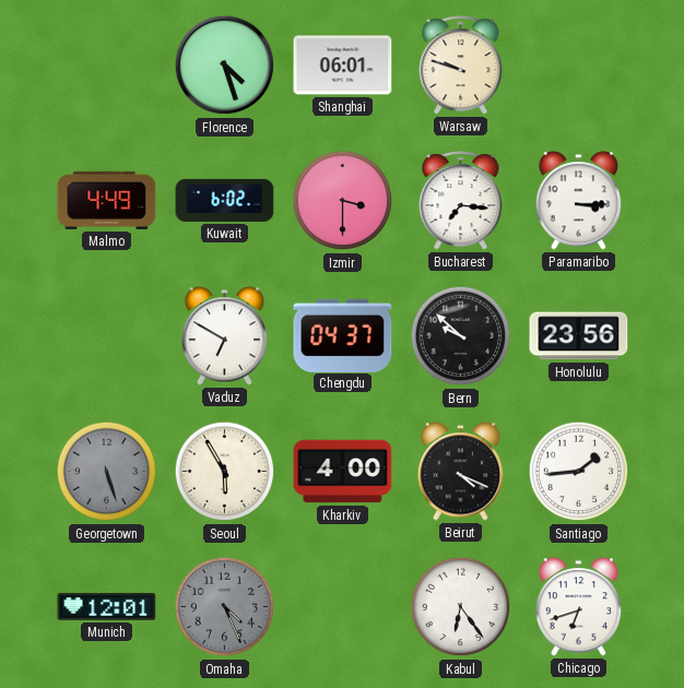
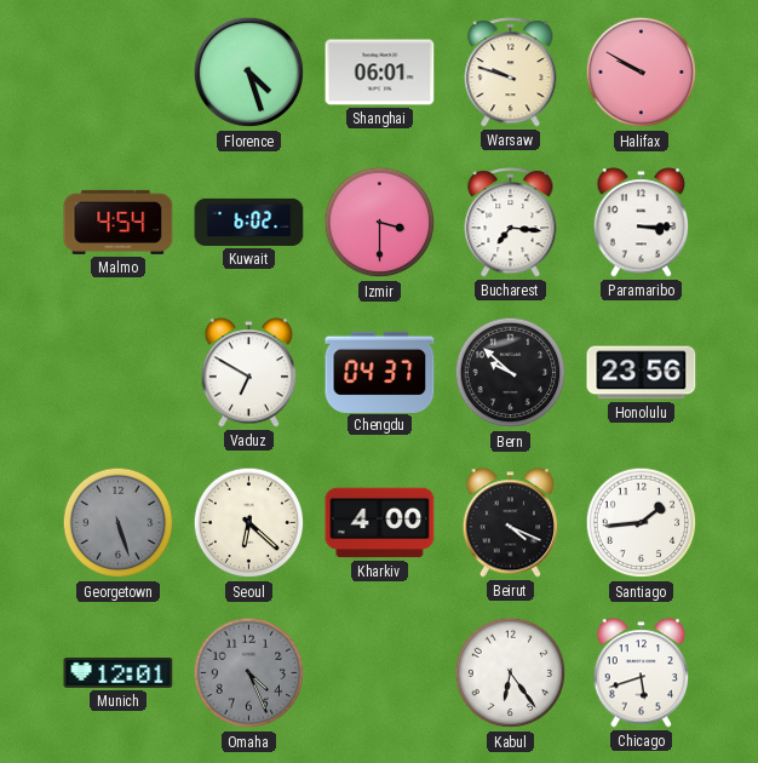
Halifax: none -> 9:50
Malmo: 4:49 -> 4:54
Seoul: 5:55 -> 6:22
Chicago: 6:42 -> 5:42
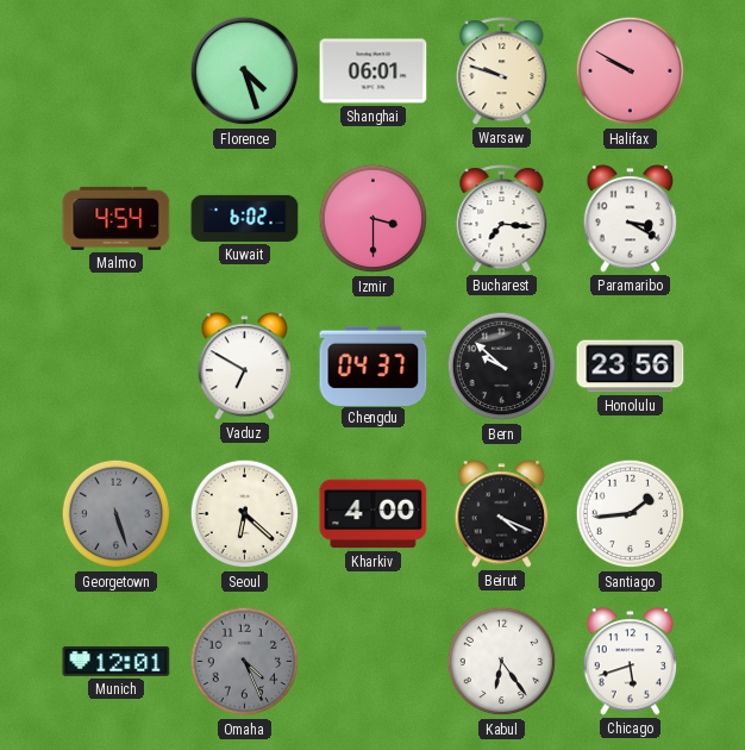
Paramaribo: 3:15 -> 3:20
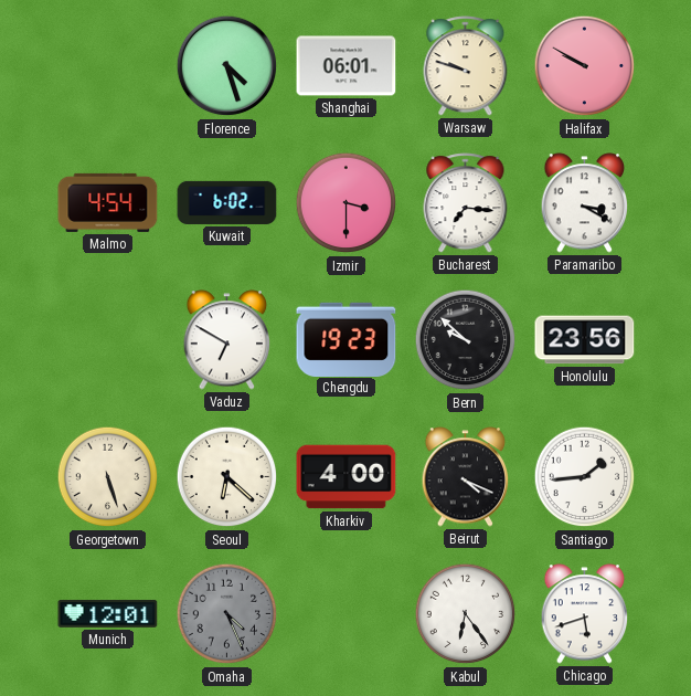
Chengdu: 04:37 -> 19:23
Georgetown dial: grey -> cream
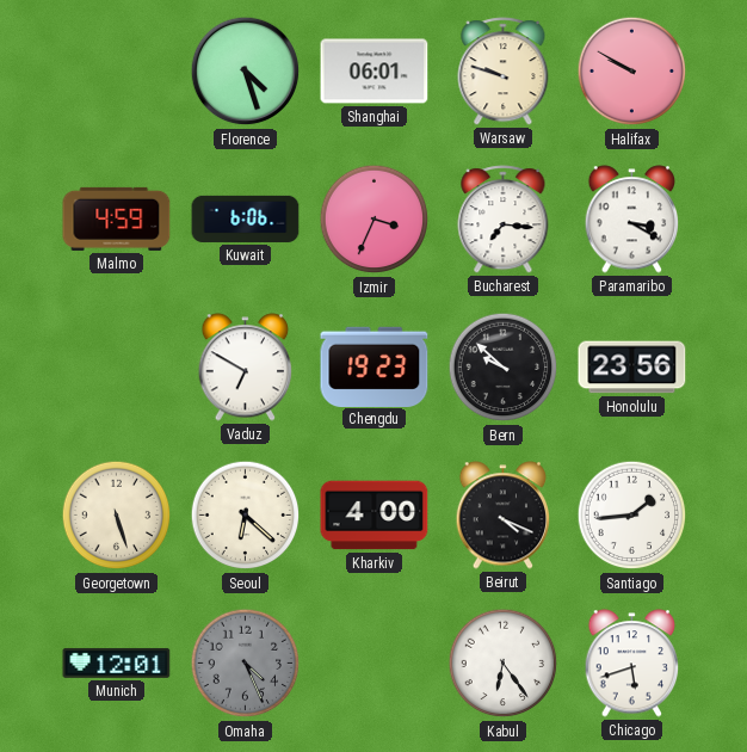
Malmo: 4:54 -> 4:59
Kuwait: 6:02 -> 6:06
Izmir: 3:30 -> 3:34
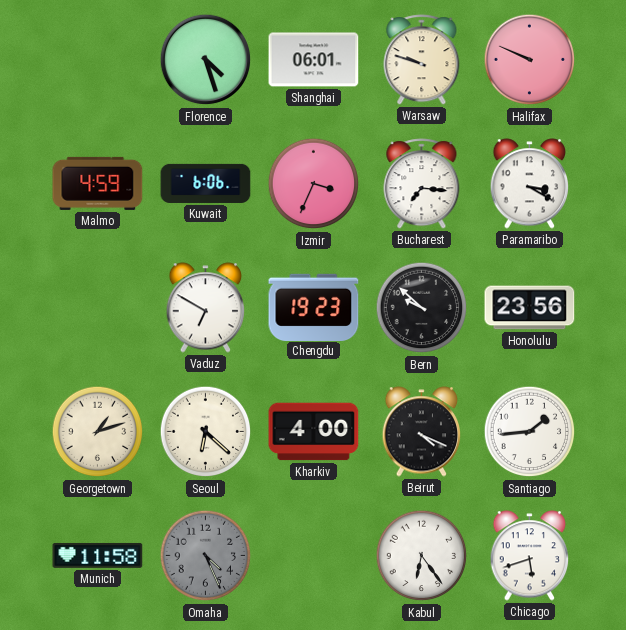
Halifax: 9:50 -> 9:49
Georgetown: 5:27 -> 1:12
Munich: 12:01 -> 11:58
